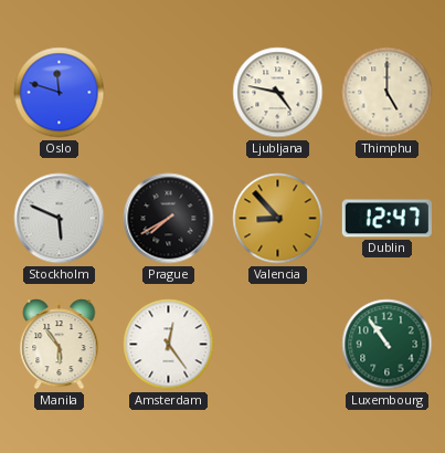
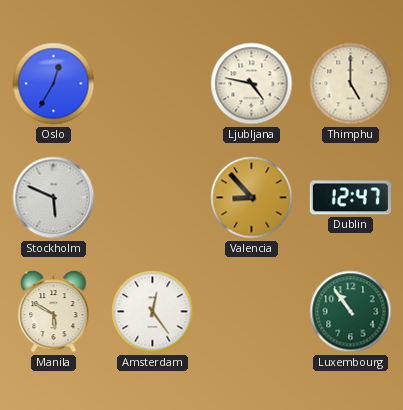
Oslo: 11:48 -> 12:35
Prague: 7:40 -> none
Manila: 5:54 -> 5:50
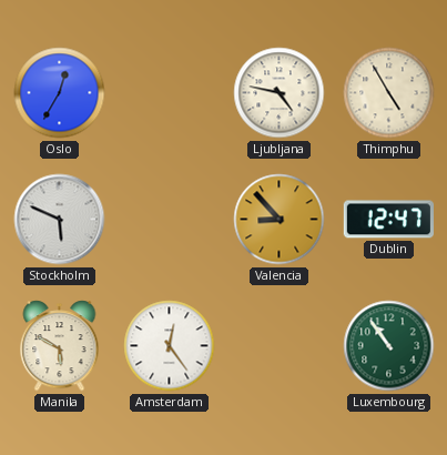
Thimphu: 5:00 -> 4:55
